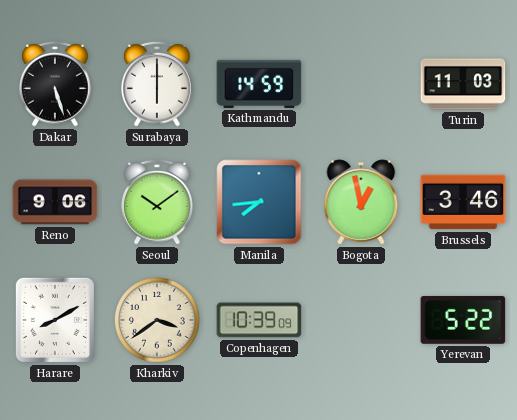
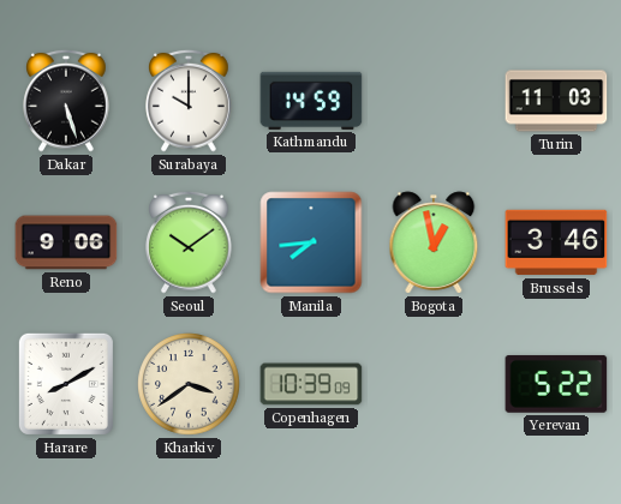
Surabaya: 6:00 -> 10:00
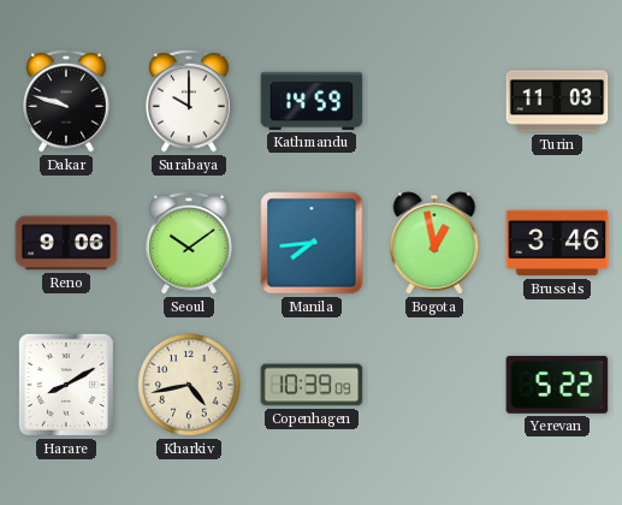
Dakar: 5:27 -> 9:48
Kharkiv: 3:39 -> 4:43
